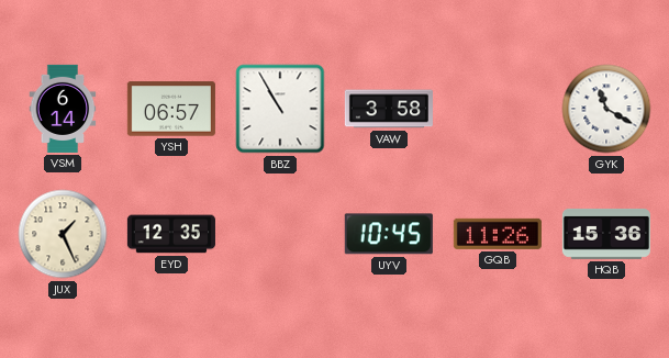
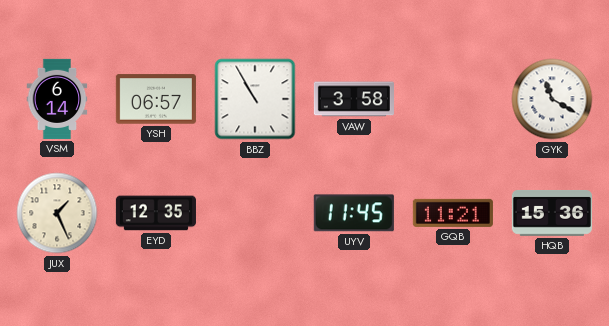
UYV: 10:45 -> 11:45
GQB: 11:26 -> 11:21
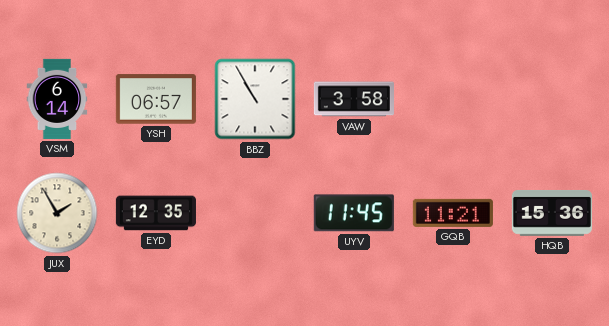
GYK: 11:20 -> none
JUX: 1:26 -> 1:55
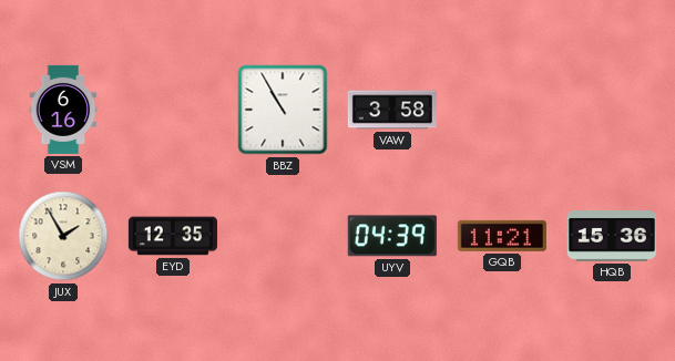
VSM: 6:14 -> 6:16
YSH: 06:57 -> none
UYV: 11:45 -> 04:39
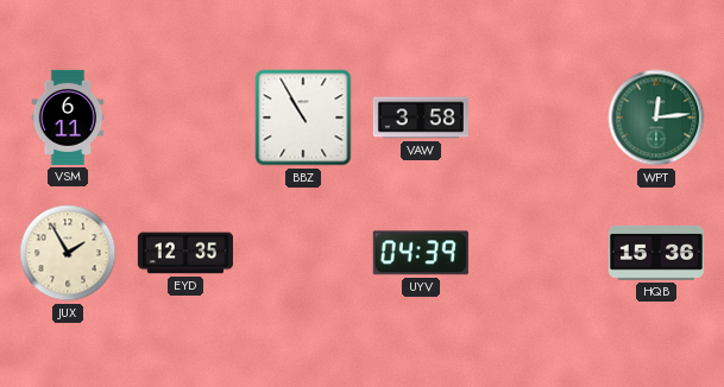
VSM: 6:16 -> 6:11
WPT: none -> 12:14
GQB: 11:21 -> none
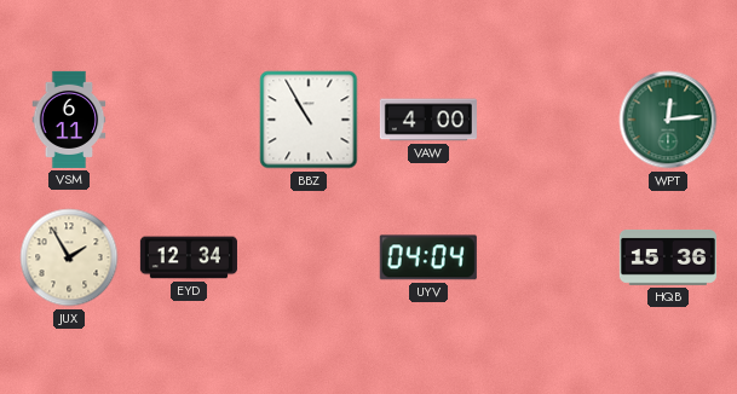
VAW: 3:58 -> 4:00
EYD: 12:35 -> 12:34
UYV: 04:39 -> 04:04
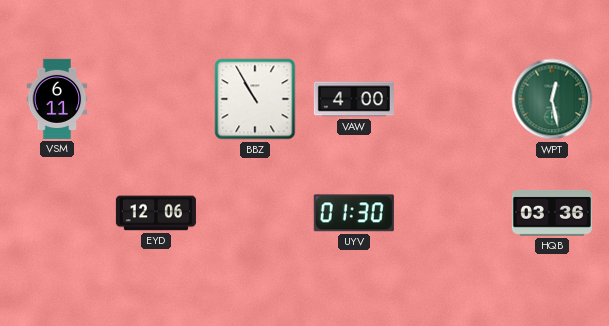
WPT: 12:14 -> 12:28
JUX: 1:55 -> none
EYD: 12:34 -> 12:06
UYV: 04:04 -> 01:30
HQB: 15:36 -> 03:36
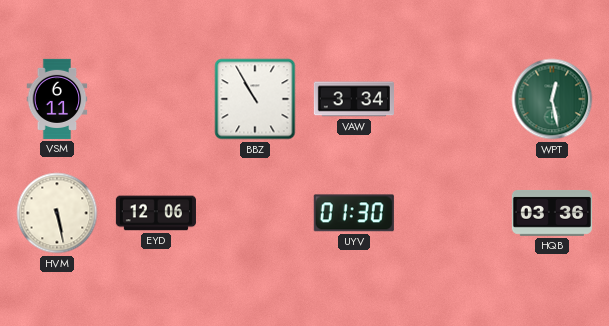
VAW: 4:00 -> 3:34
HVM: none -> 5:28
